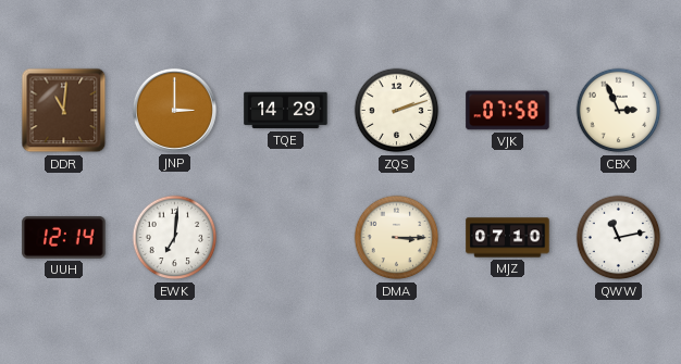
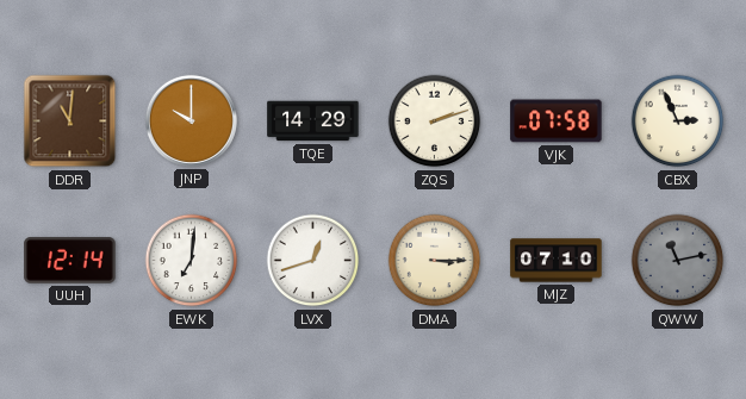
JNP: 3:00 -> 10:00
LVX: none -> 12:42
QWW dial: white -> grey
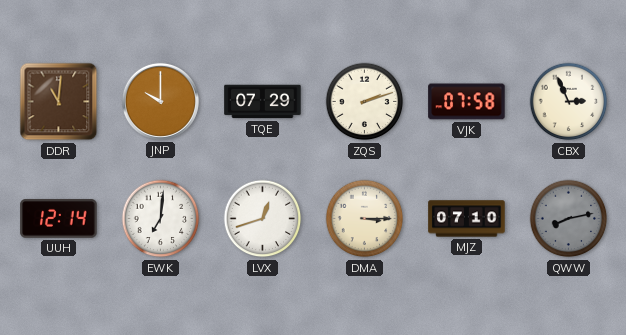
TQE: 14:29 -> 07:29
QWW: 11:13 -> 8:13
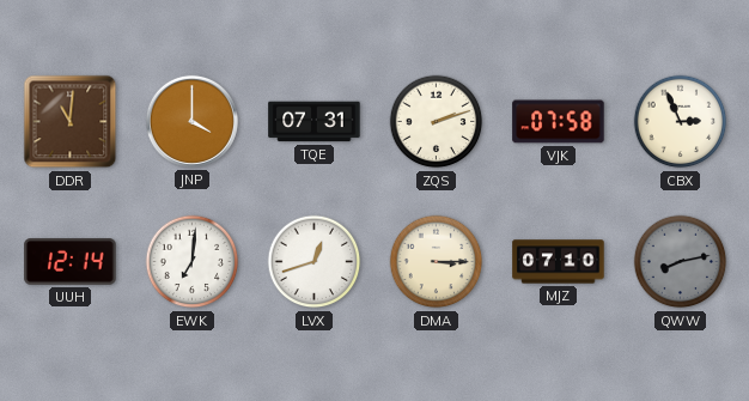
JNP: 10:00 -> 4:00
TQE: 07:29 -> 07:31
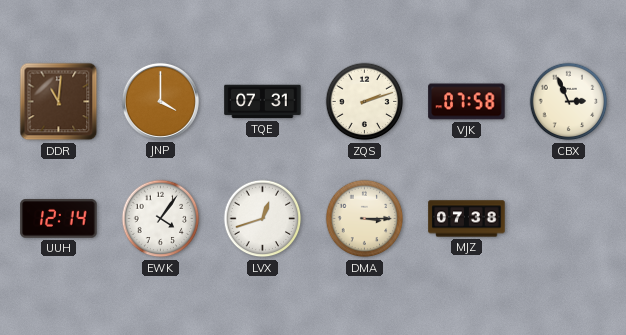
EWK: 7:01 -> 4:06
MJZ: 07:10 -> 07:38
QWW: 8:13 -> none
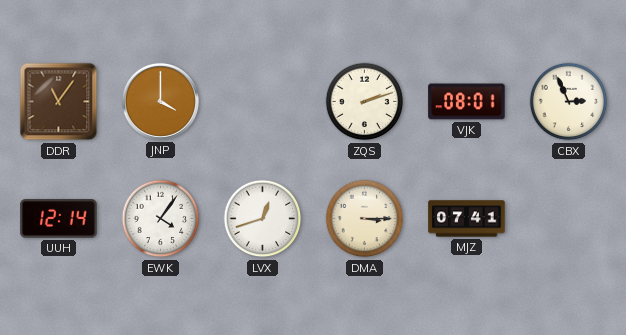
DDR: 11:01 -> 11:06
TQE: 07:31 -> none
VJK: 07:58 -> 08:01
MJZ: 07:38 -> 07:41
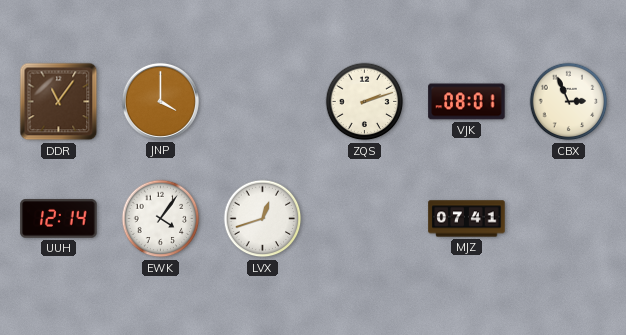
DMA: 3:15 -> none
